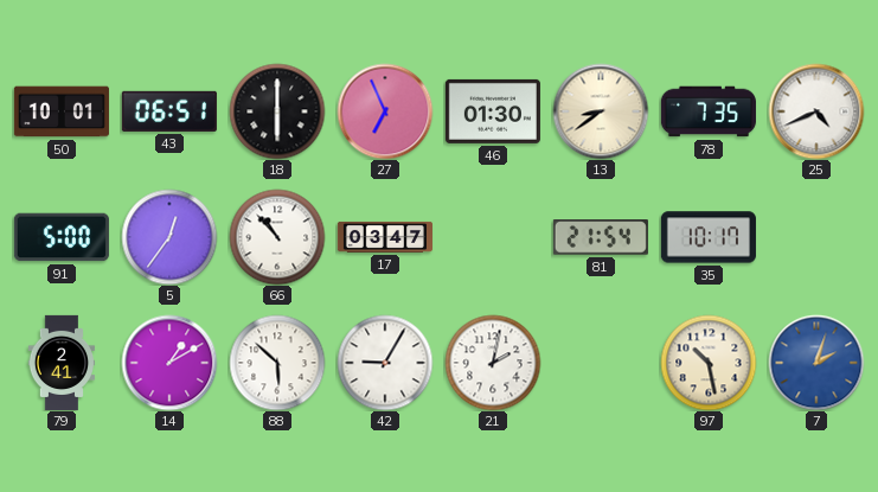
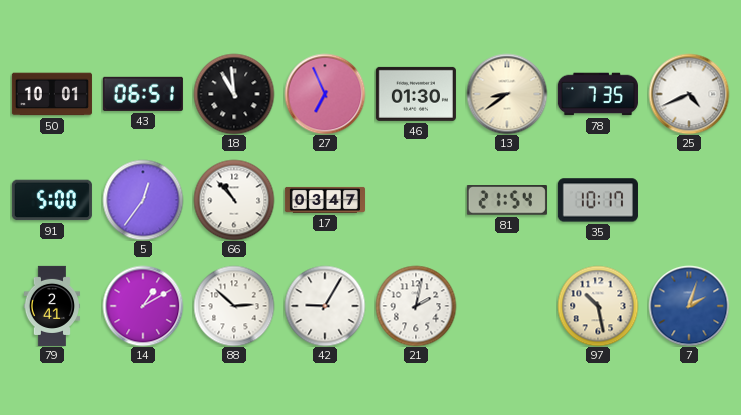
18: 6:00 -> 10:59
88: 5:52 -> 2:52
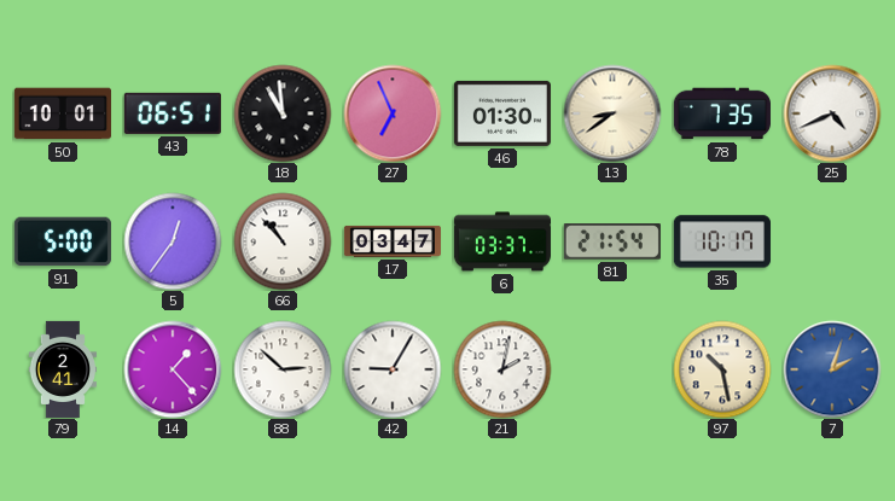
6: none -> 03:37
14: 1:10 -> 1:23
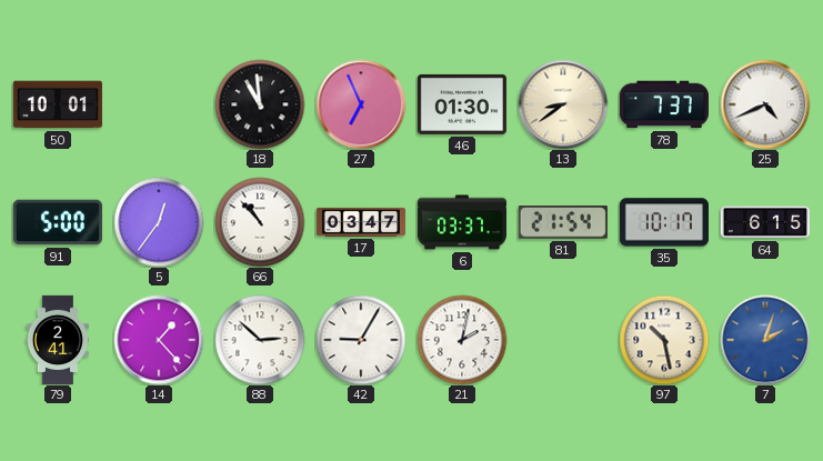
43: 06:51 -> none
78: 7:35 -> 7:37
64: none -> 6:15
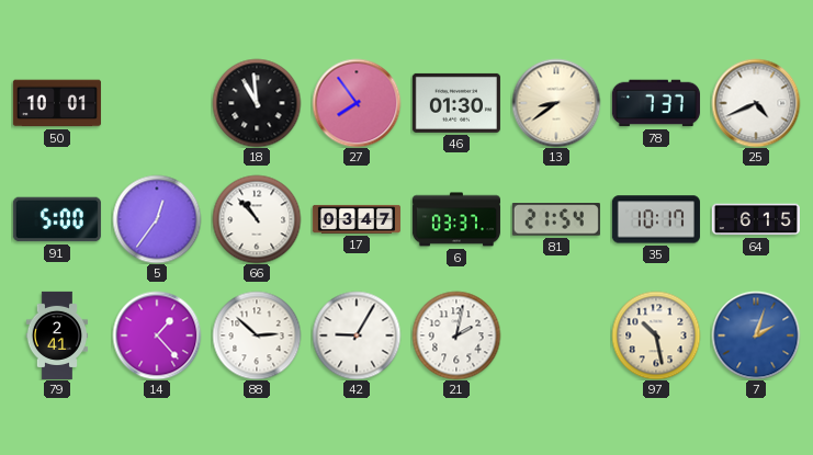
27: 6:56 -> 7:54
